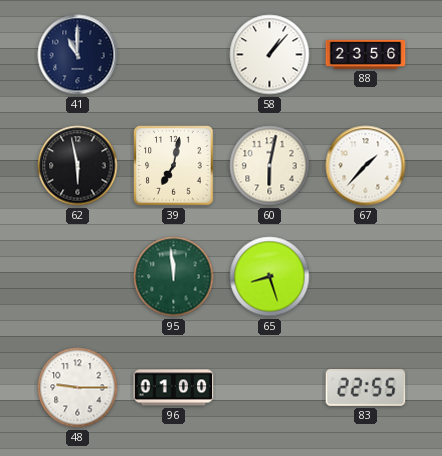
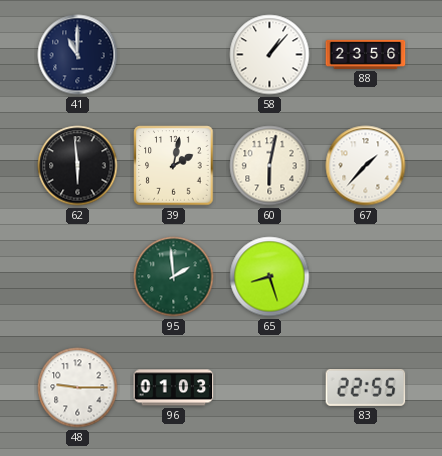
62: 5:58 -> 5:59
39: 7:02 -> 2:02
95: 11:59 -> 1:59
96: 01:00 -> 01:03
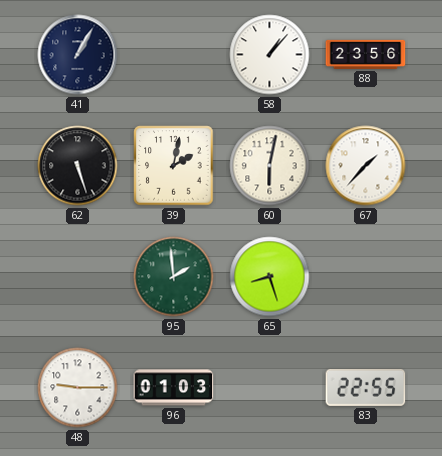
41: 11:00 -> 1:05
62: 5:59 -> 5:27
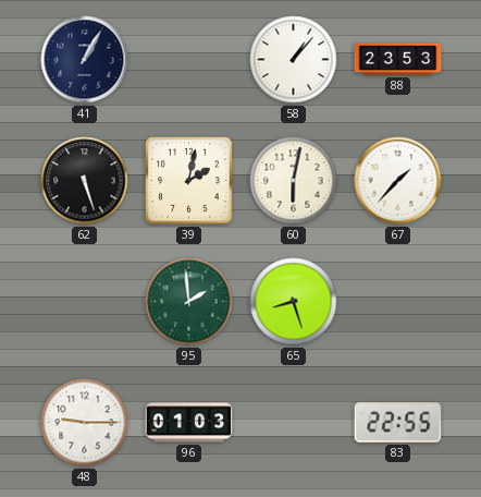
88: 23:56 -> 23:53
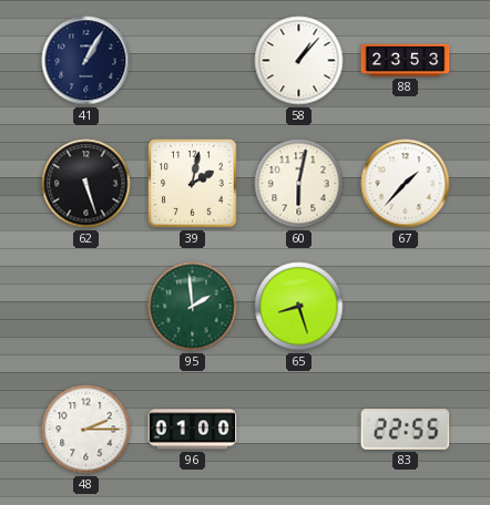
48: 9:15 -> 2:15
96: 01:03 -> 01:00
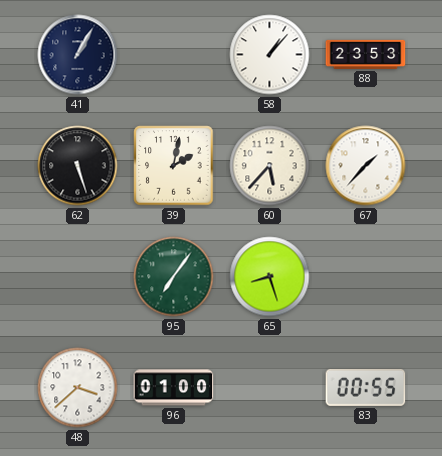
60: 6:02 -> 5:37
95: 1:59 -> 7:06
48: 2:15 -> 3:38
83: 22:55 -> 00:55
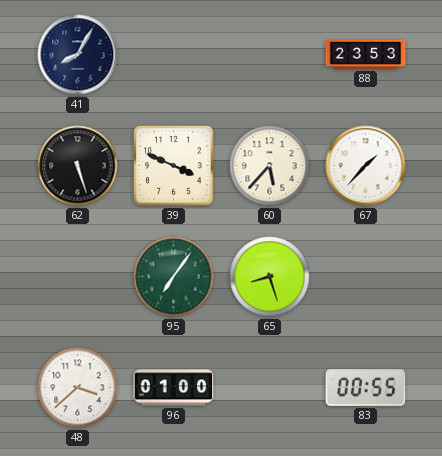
41: 1:05 -> 8:05
58: 1:07 -> none
39: 2:02 -> 3:49
